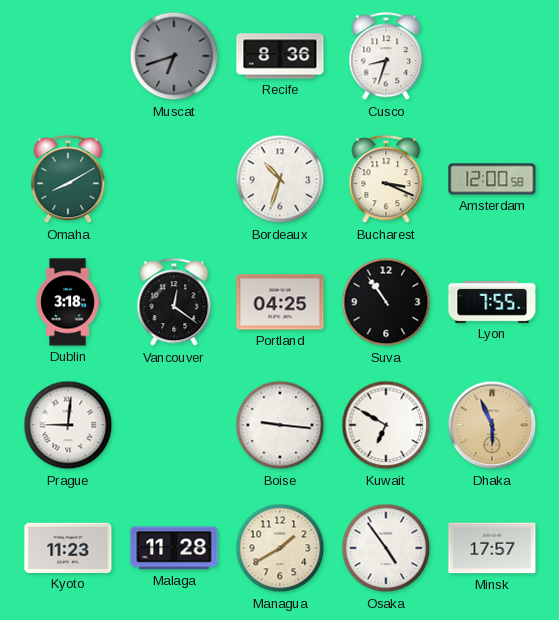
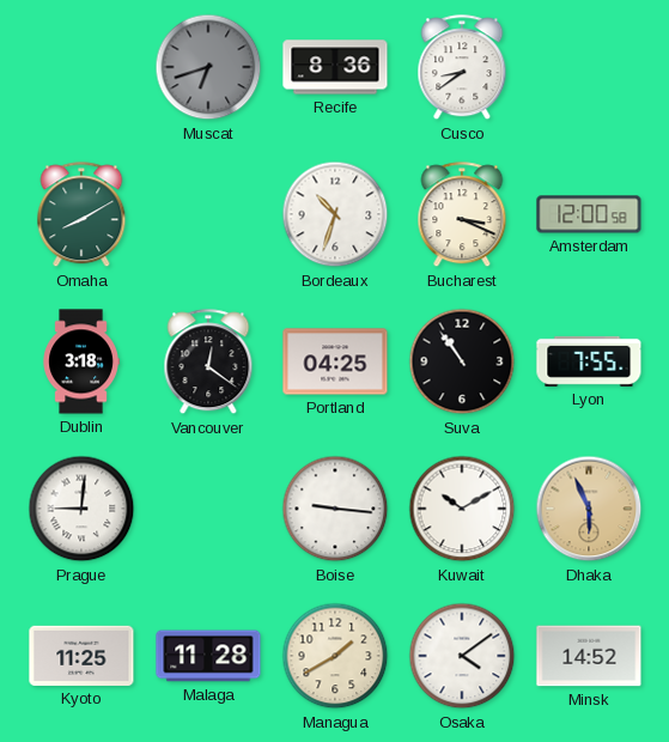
Cusco: 8:33 -> 8:39
Kuwait: 6:50 -> 10:10
Kyoto: 11:23 -> 11:25
Osaka: 4:54 -> 4:09
Minsk: 17:57 -> 14:52
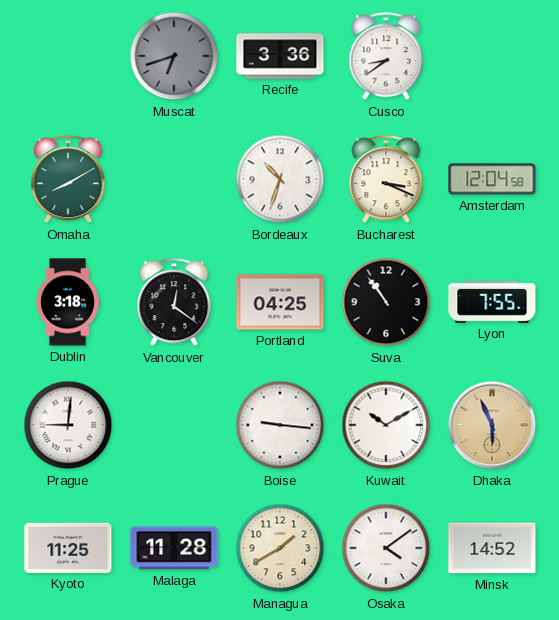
Recife: 8:36 -> 3:36
Amsterdam: 12:00 -> 12:04
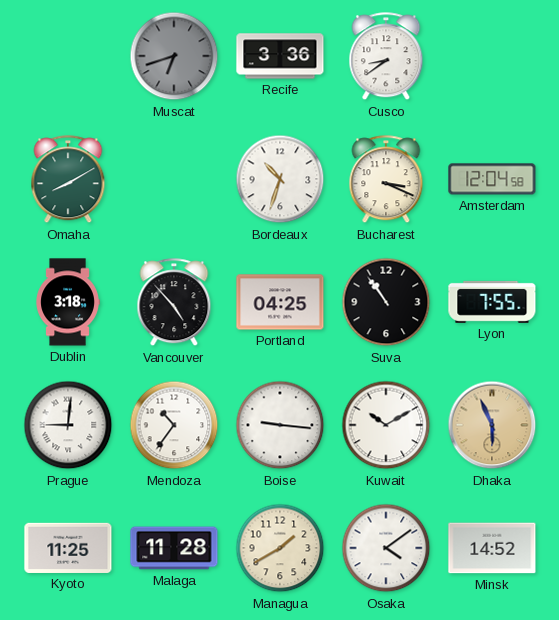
Vancouver: 12:21 -> 4:53
Mendoza: none -> 10:36
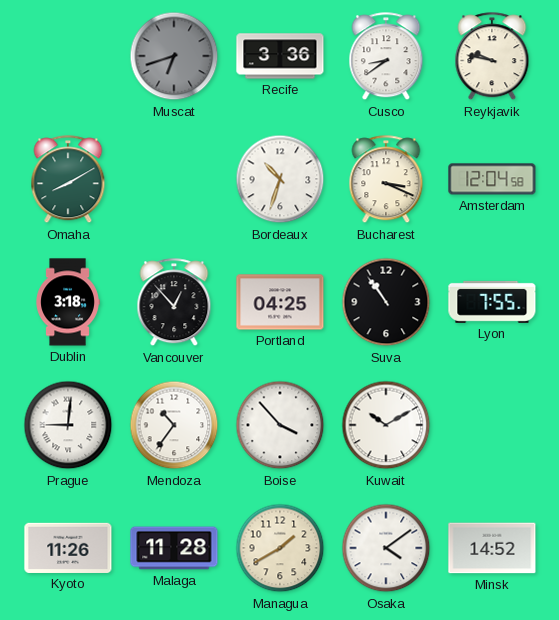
Reykjavik: none -> 9:47
Vancouver: 4:53 -> 12:53
Boise: 9:16 -> 3:53
Dhaka: 5:56 -> none
Kyoto: 11:25 -> 11:26
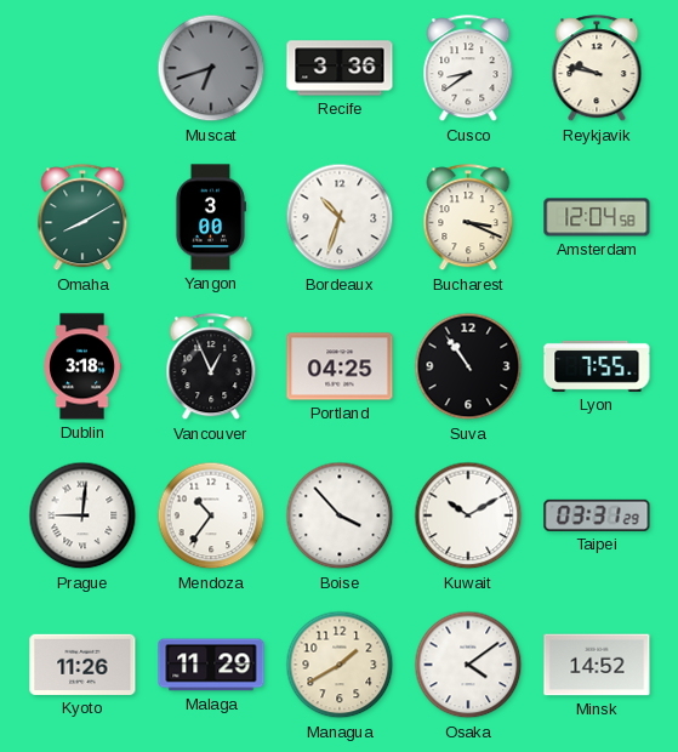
Yangon: none -> 3:00
Vancouver: 12:53 -> 12:56
Taipei: none -> 03:31
Malaga: 11:28 -> 11:29
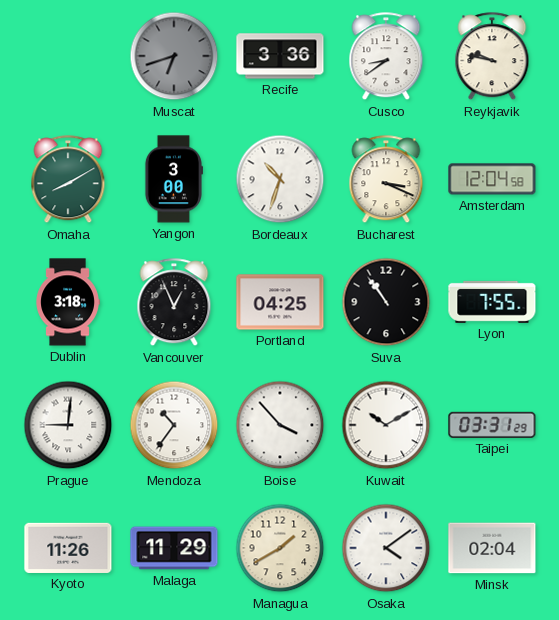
Minsk: 14:52 -> 02:04
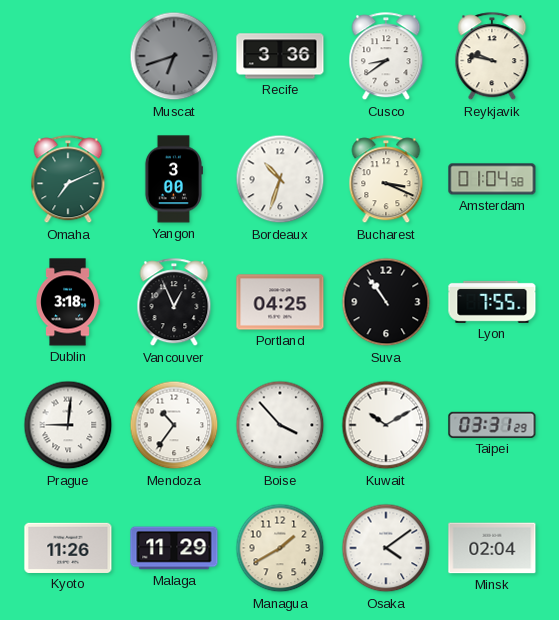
Omaha: 8:10 -> 7:11
Amsterdam: 12:04 -> 01:04
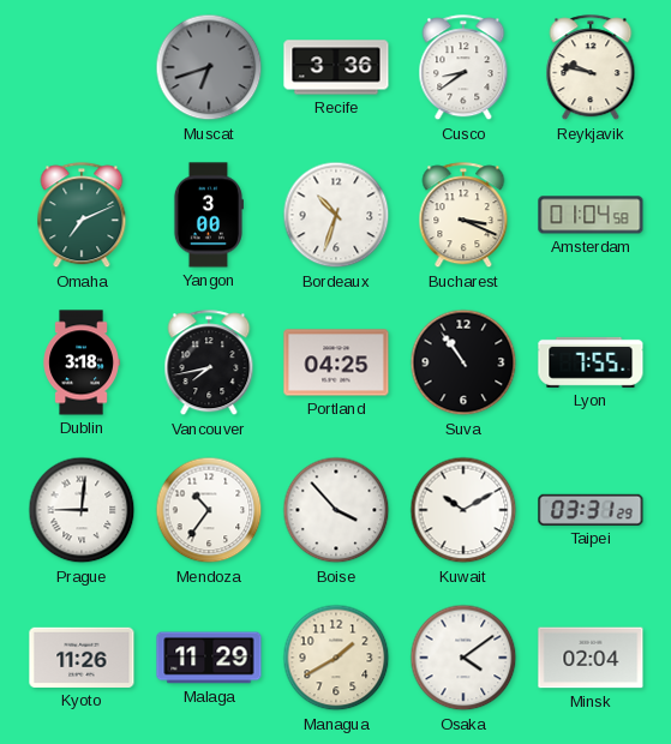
Vancouver: 12:56 -> 7:43
